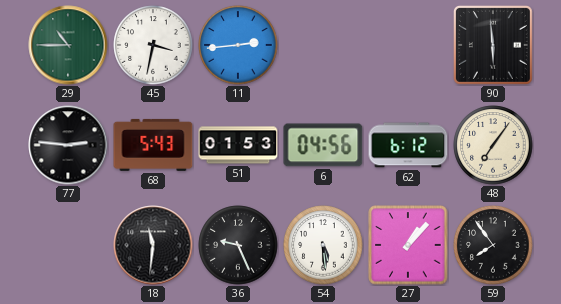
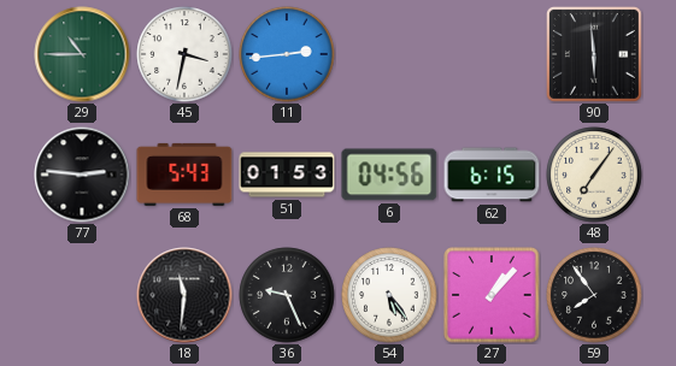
62: 6:12 -> 6:15
54: 5:29 -> 5:24
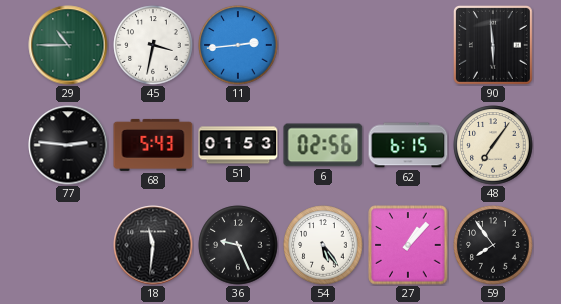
6: 04:56 -> 02:56
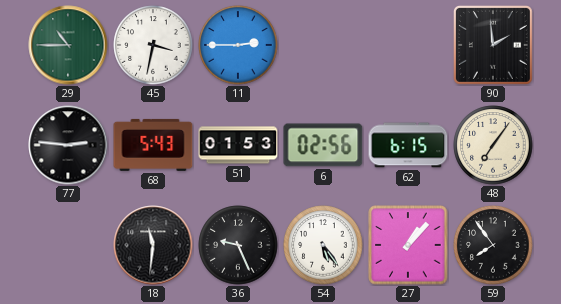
11: 2:44 -> 2:45
90: 5:59 -> 1:59
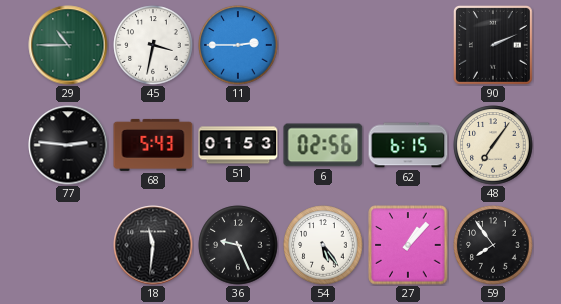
90: 1:59 -> 2:11
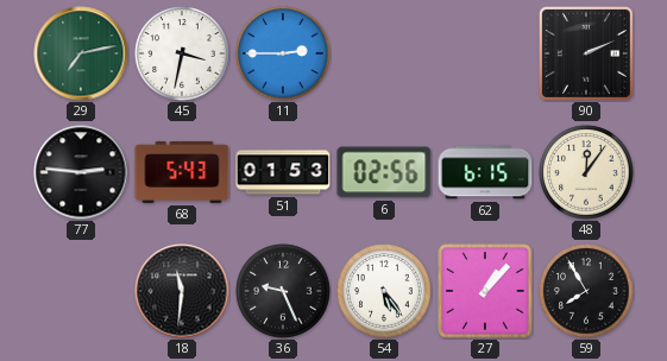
29: 10:45 -> 7:13
48: 7:06 -> 12:06
59: 7:54 -> 7:55
